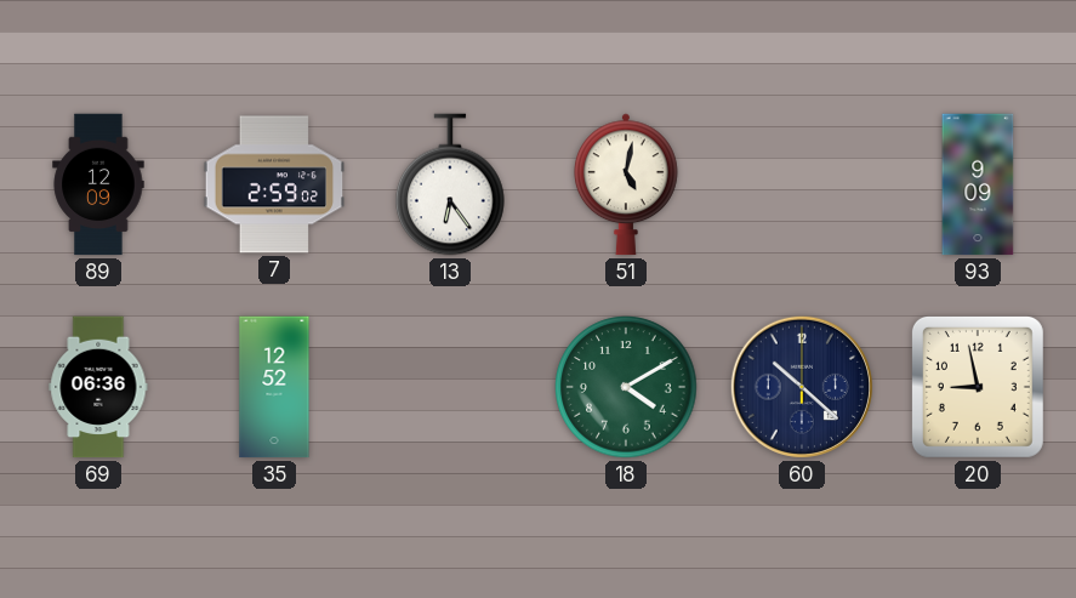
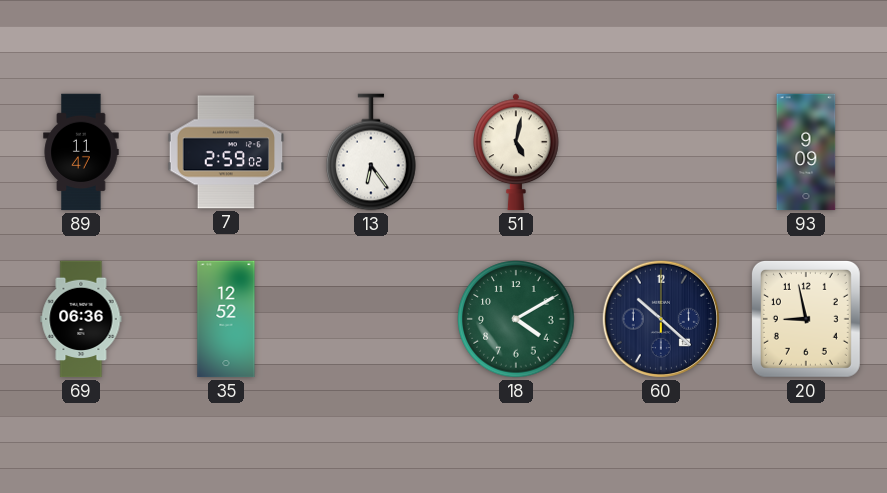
89: 12:09 -> 11:47
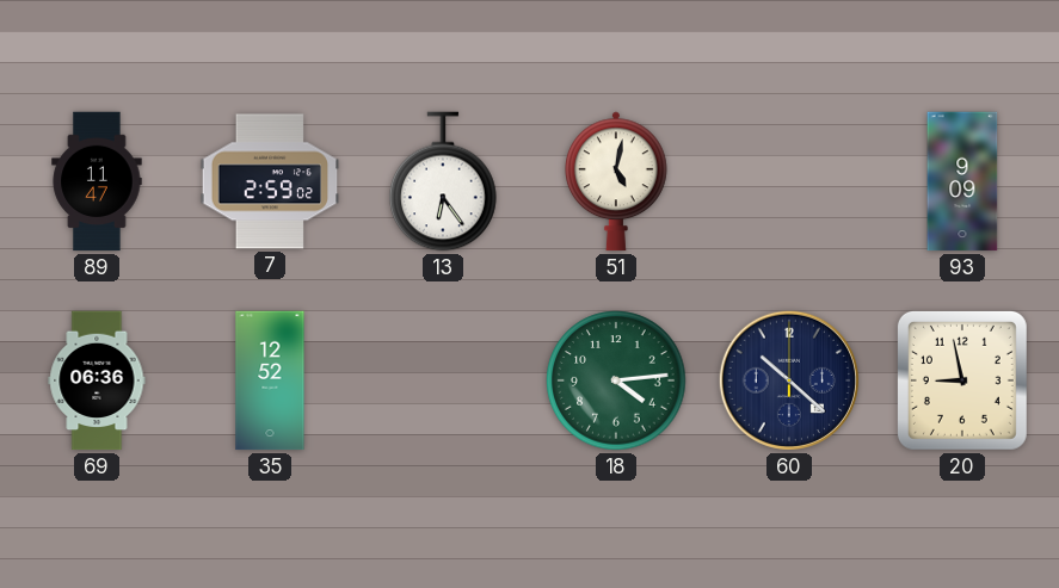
18: 4:10 -> 4:14
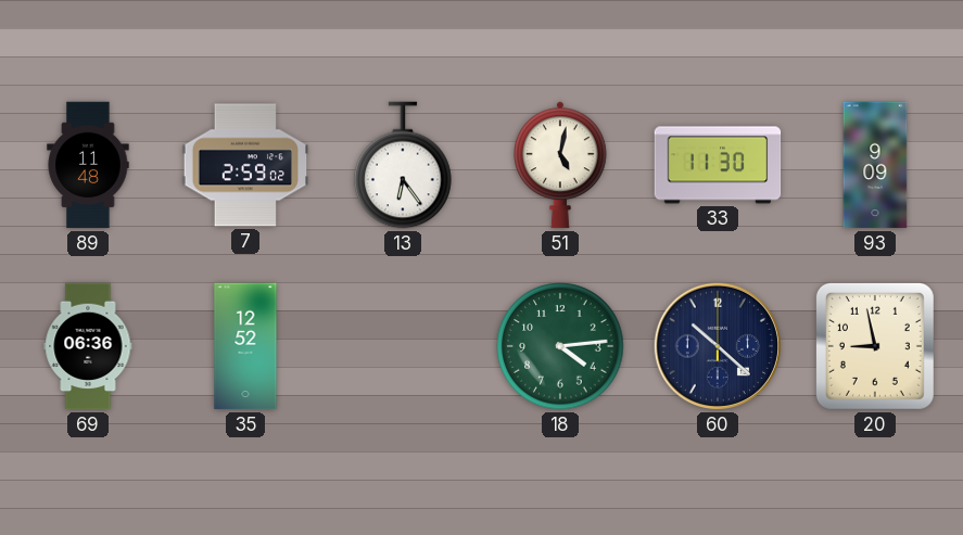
89: 11:47 -> 11:48
33: none -> 11:30
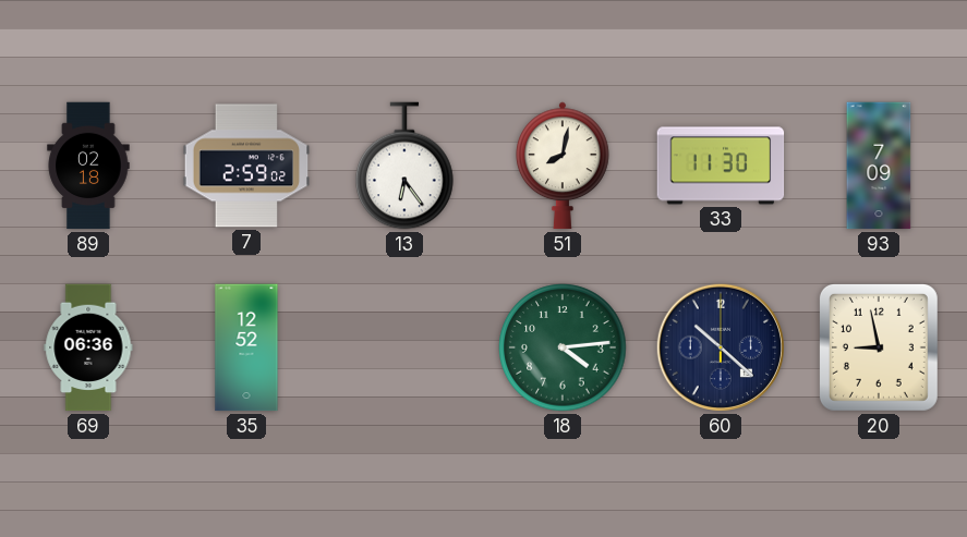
89: 11:48 -> 02:18
51: 5:02 -> 8:02
93: 9:09 -> 7:09
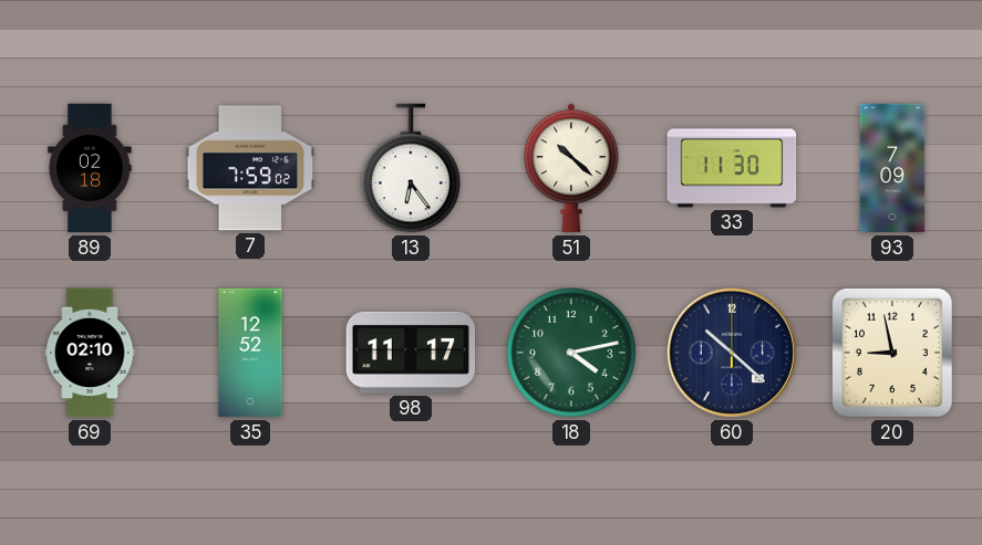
7: 2:59 -> 7:59
51: 8:02 -> 10:22
69: 06:36 -> 02:10
98: none -> 11:17
18: 4:14 -> 4:13
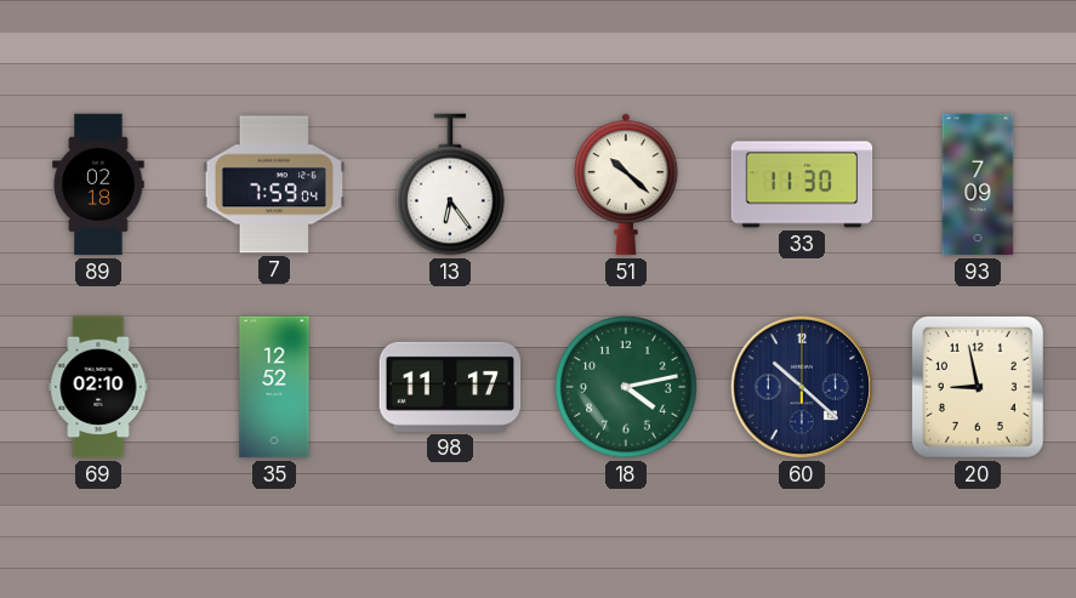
7: 7:59:02 -> 7:59:04
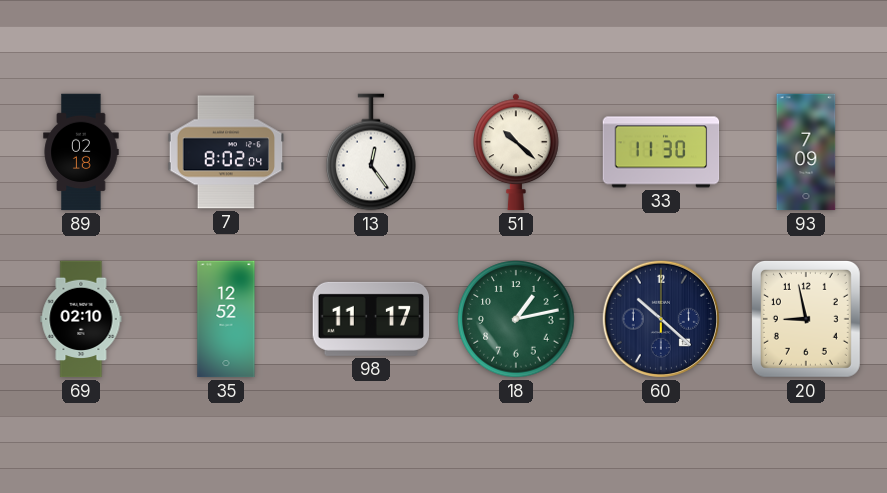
7: 7:59 -> 8:02
13: 6:24 -> 12:24
18: 4:13 -> 1:13
